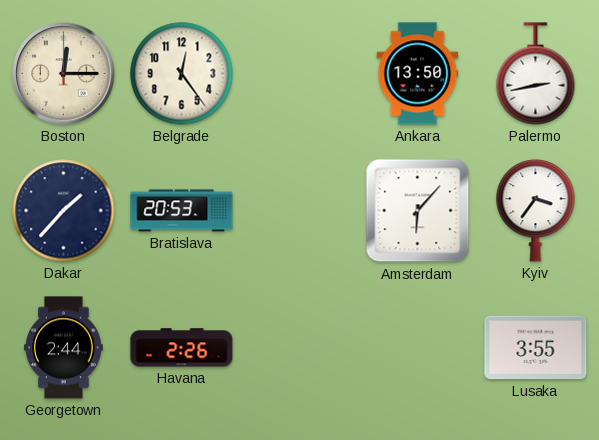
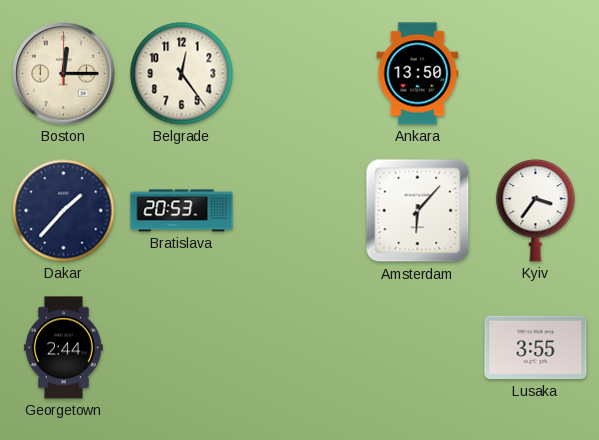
Palermo: 2:43 -> none
Havana: 2:26 -> none
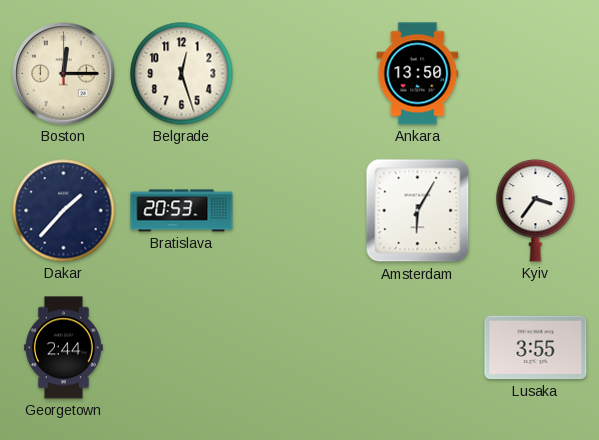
Belgrade: 12:24 -> 12:27
Amsterdam: 6:07 -> 6:05
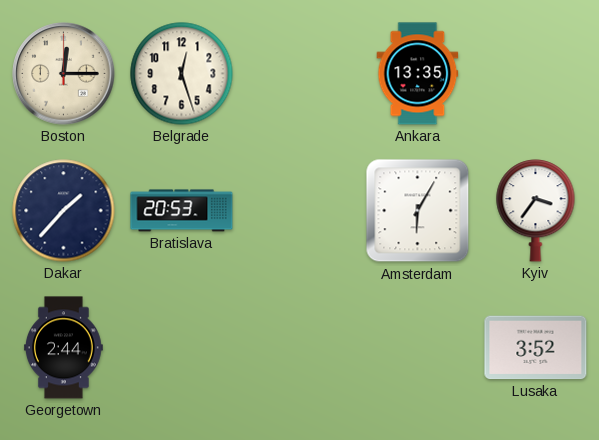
Ankara: 13:50 -> 13:35
Lusaka: 3:55 -> 3:52
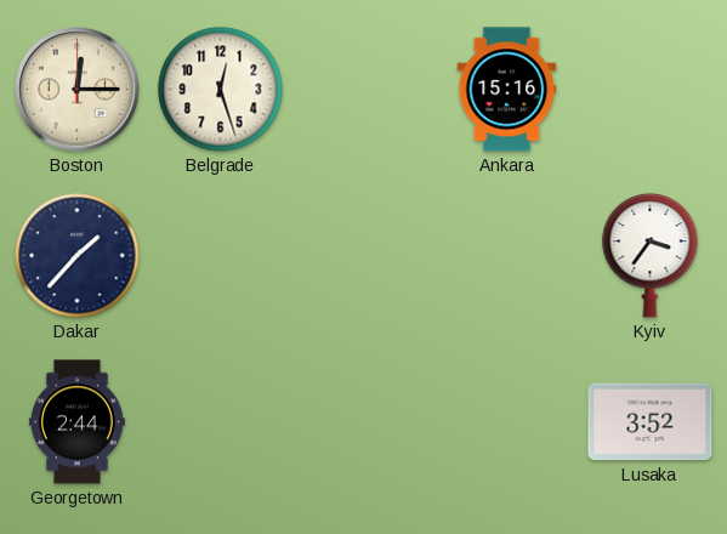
Ankara: 13:35 -> 15:16
Bratislava: 20:53 -> none
Amsterdam: 6:05 -> none
